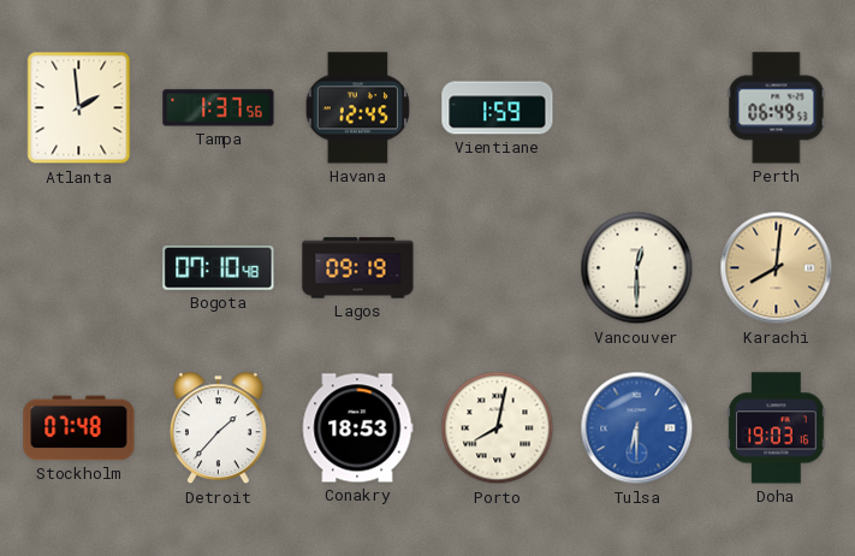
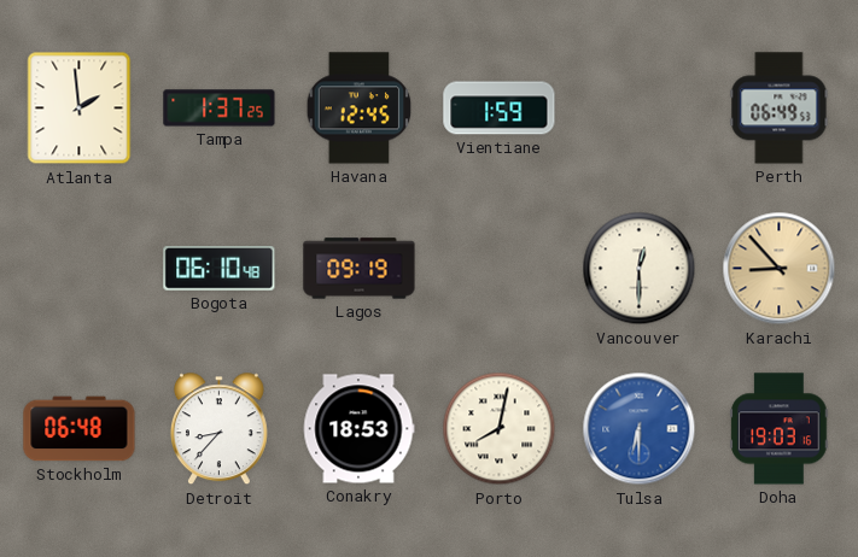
Tampa: 1:37:56 -> 1:37:25
Bogota: 07:10 -> 06:10
Karachi: 8:01 -> 8:53
Stockholm: 07:48 -> 06:48
Detroit: 1:37 -> 8:37
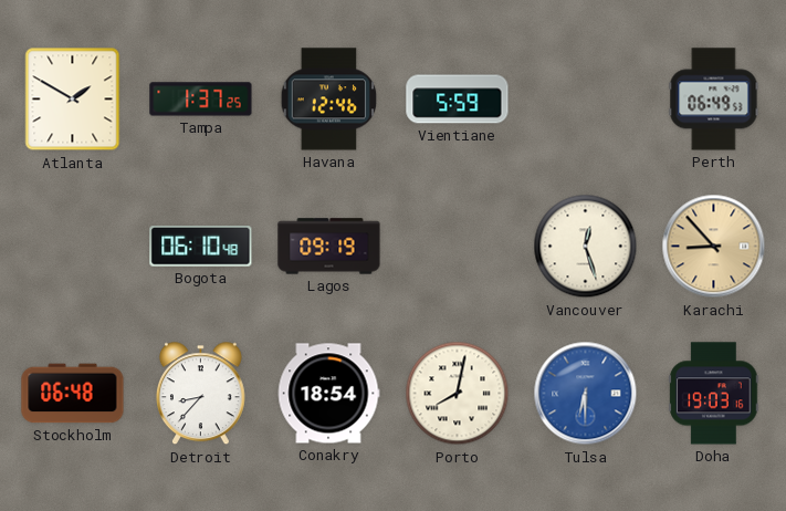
Atlanta: 1:59 -> 1:50
Havana: 12:45 -> 12:46
Vientiane: 1:59 -> 5:59
Vancouver: 12:30 -> 12:27
Conakry: 18:53 -> 18:54
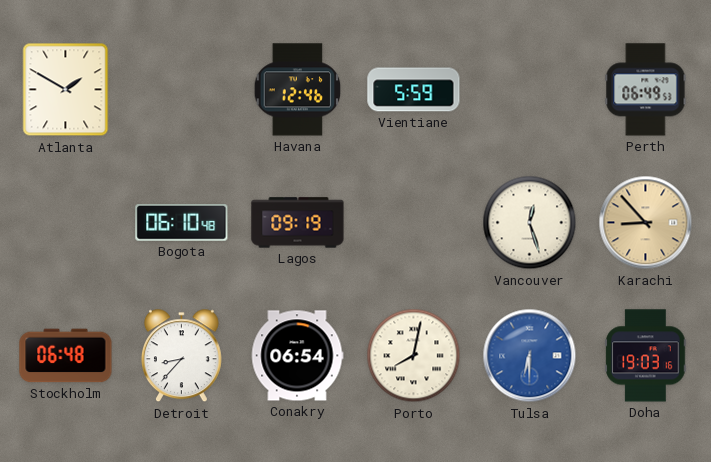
Tampa: 1:37 -> none
Conakry: 18:54 -> 06:54
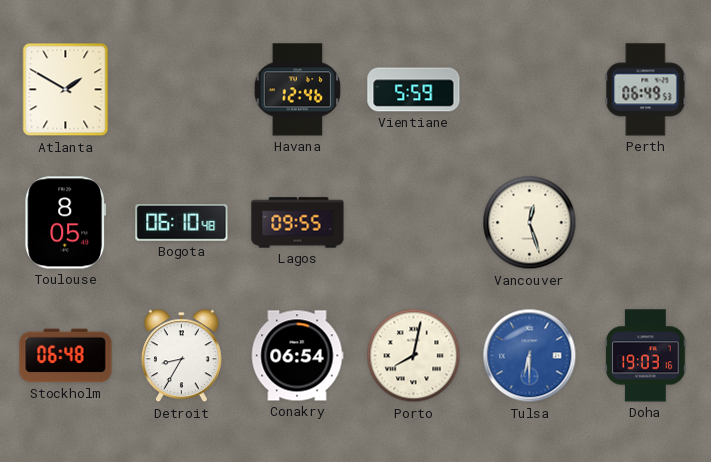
Toulouse: none -> 8:05
Lagos: 09:19 -> 09:55
Karachi: 8:53 -> none
Detroit: 8:37 -> 8:35
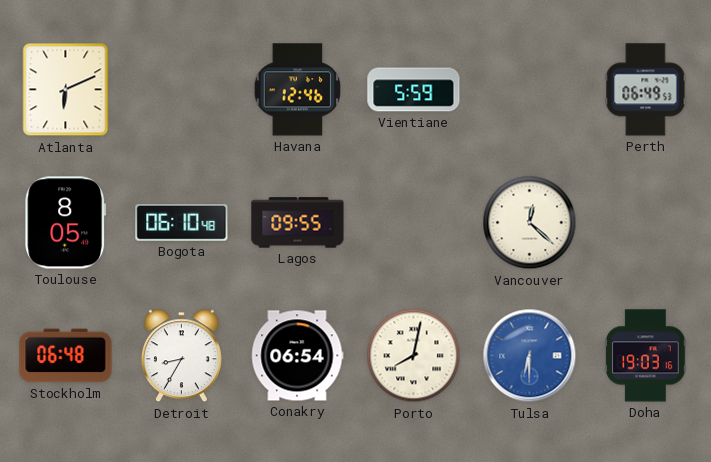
Atlanta: 1:50 -> 6:11
Vancouver: 12:27 -> 12:22
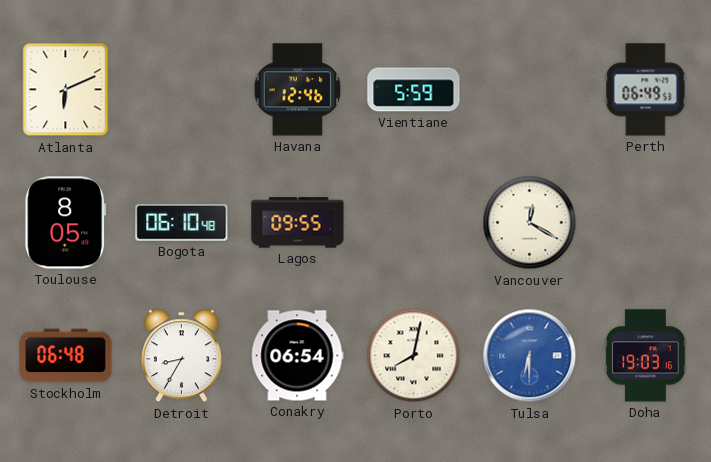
Vancouver: 12:22 -> 12:20
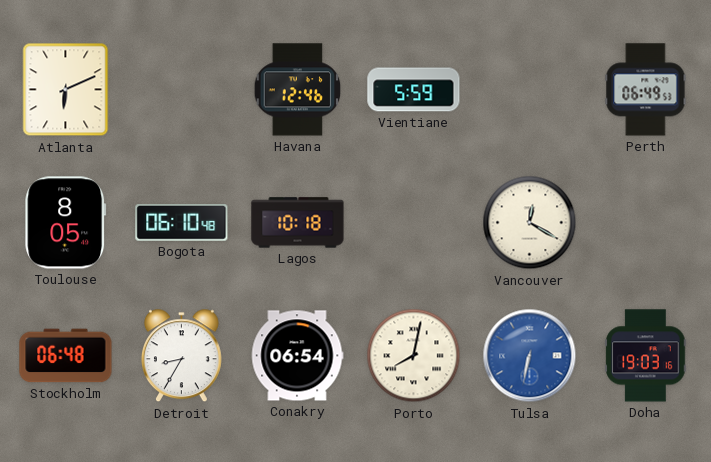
Lagos: 09:55 -> 10:18
Tulsa: 6:30 -> 6:32
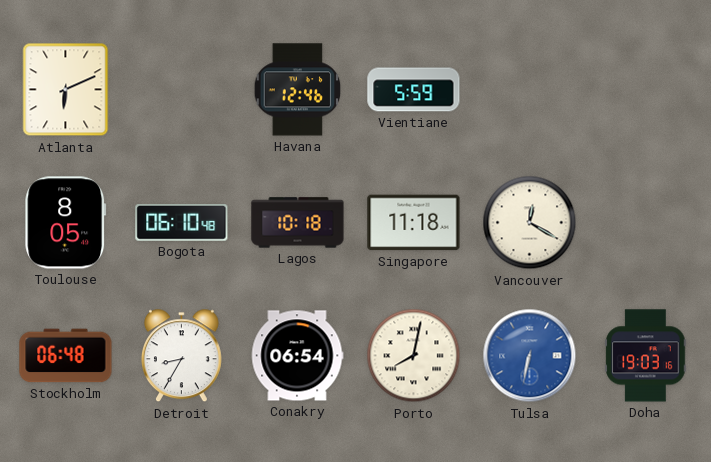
Perth: 06:49 -> none
Singapore: none -> 11:18
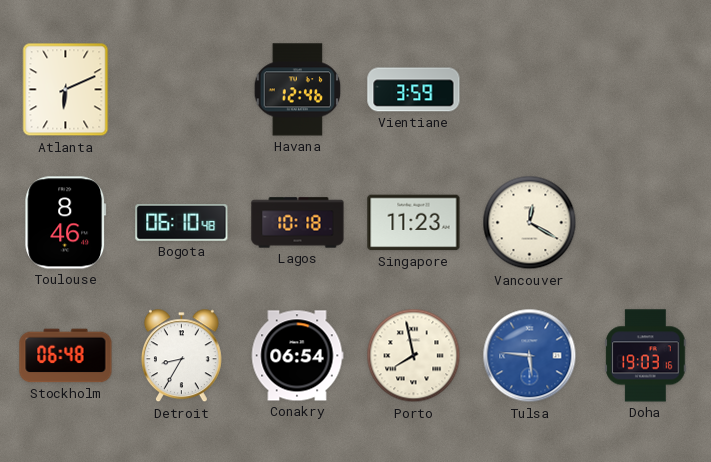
Vientiane: 5:59 -> 3:59
Toulouse: 8:05 -> 8:46
Singapore: 11:18 -> 11:23
Porto: 8:02 -> 7:58
Tulsa: 6:32 -> 5:46
